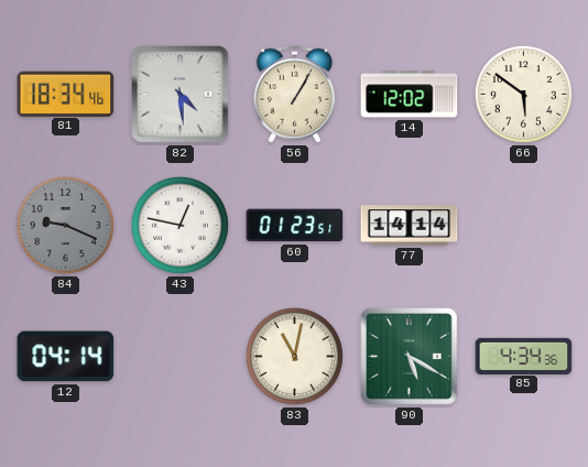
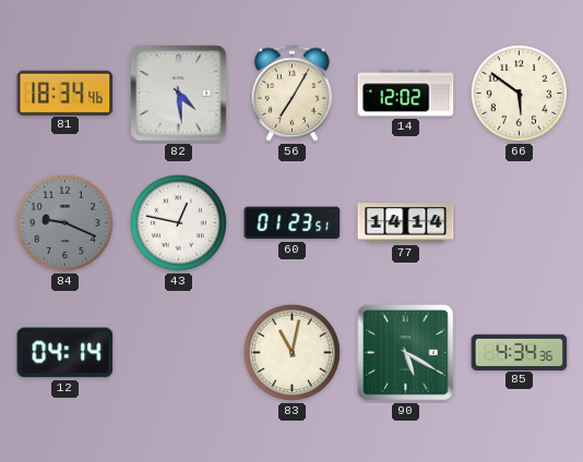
56: 1:05 -> 7:05
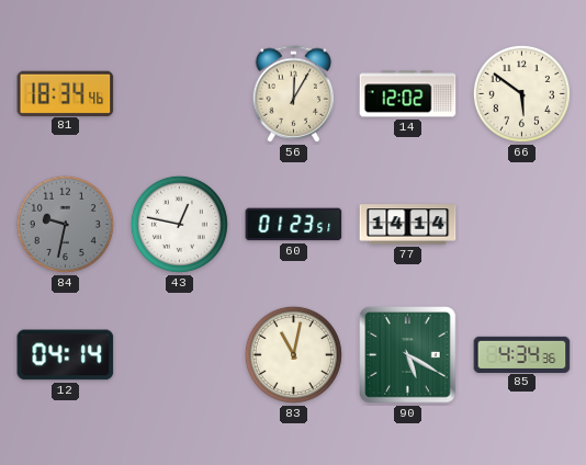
82: 4:29 -> none
56: 7:05 -> 12:05
84: 9:19 -> 9:32
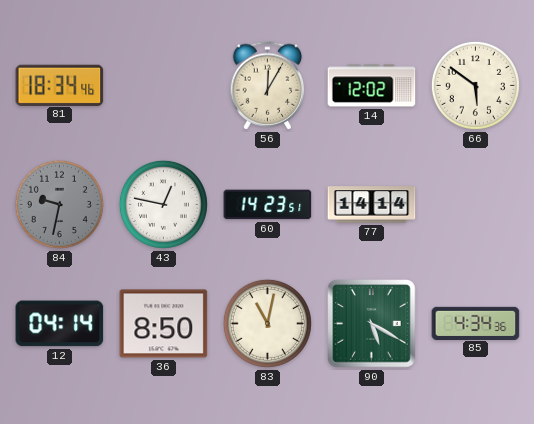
60: 01:23 -> 14:23
36: none -> 8:50
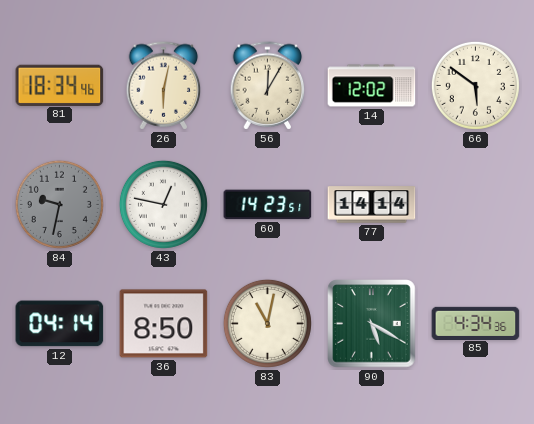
26: none -> 6:02
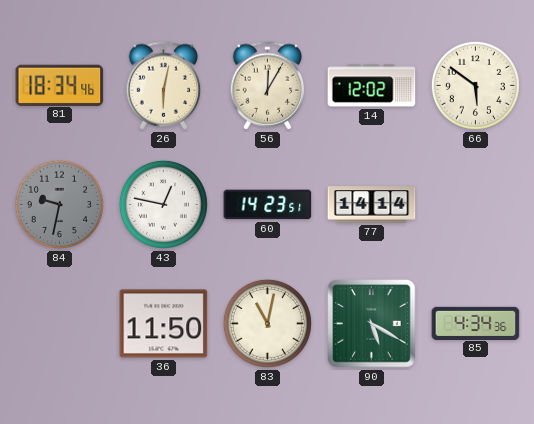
12: 04:14 -> none
36: 8:50 -> 11:50
